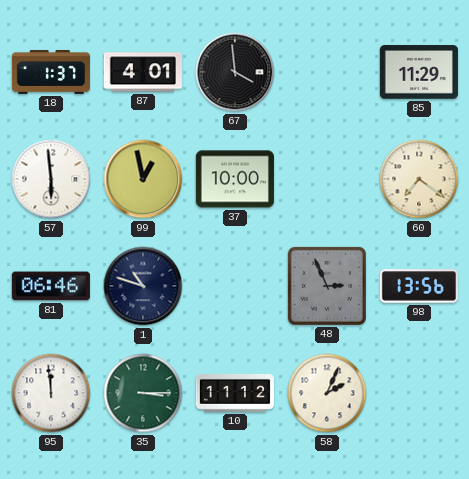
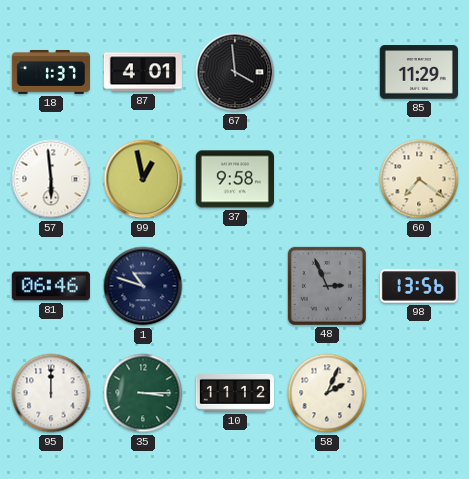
37: 10:00 -> 9:58
95: 11:59 -> 12:00
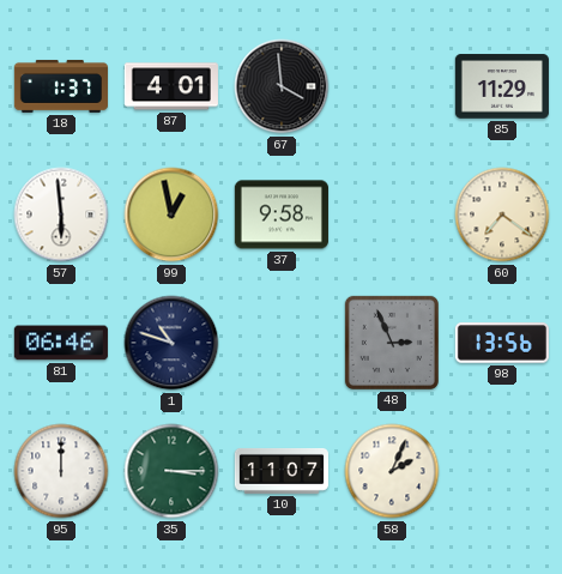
10: 11:12 -> 11:07
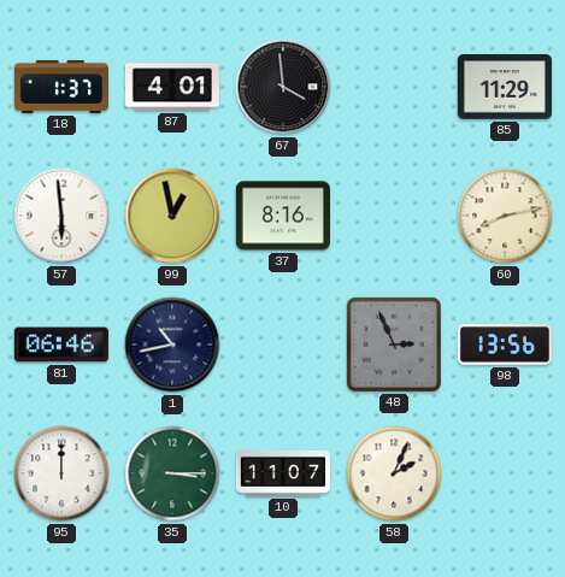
37: 9:58 -> 8:16
60: 7:21 -> 8:13
1: 10:48 -> 10:43
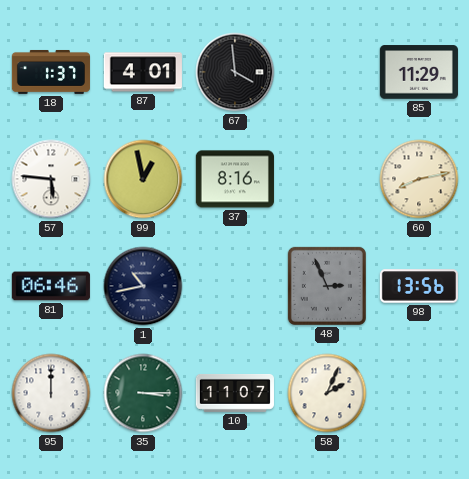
57: 5:59 -> 5:46
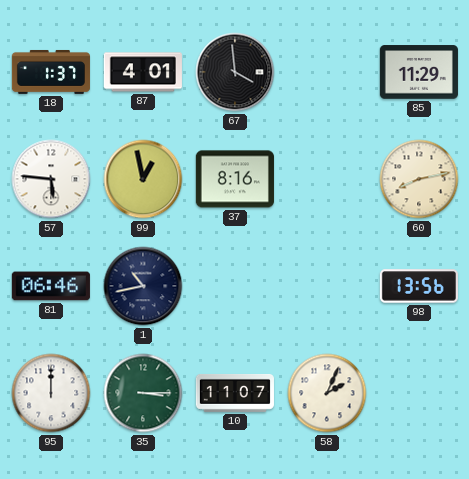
48: 2:56 -> none
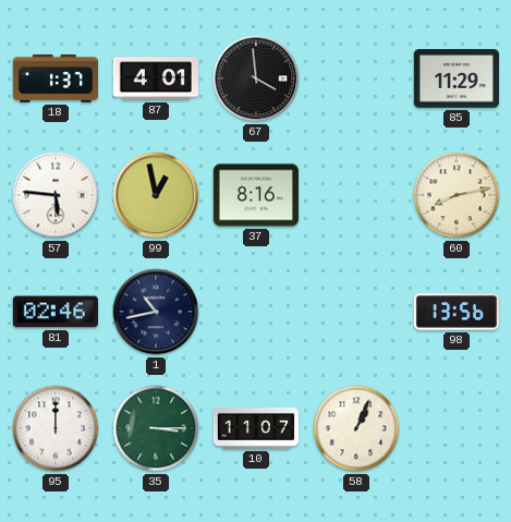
81: 06:46 -> 02:46
58: 2:04 -> 1:04
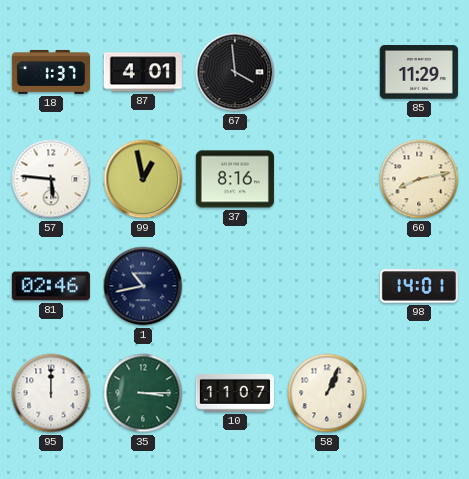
98: 13:56 -> 14:01
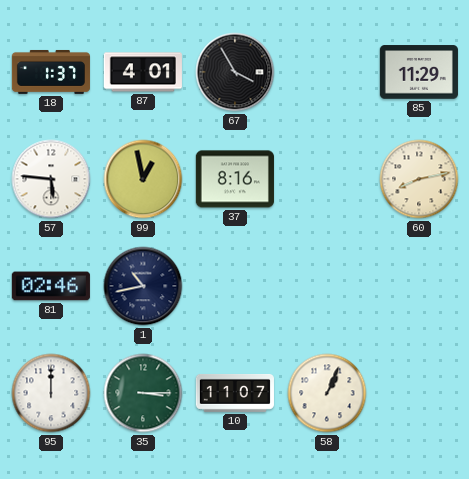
67: 3:59 -> 3:55
98: 14:01 -> none
